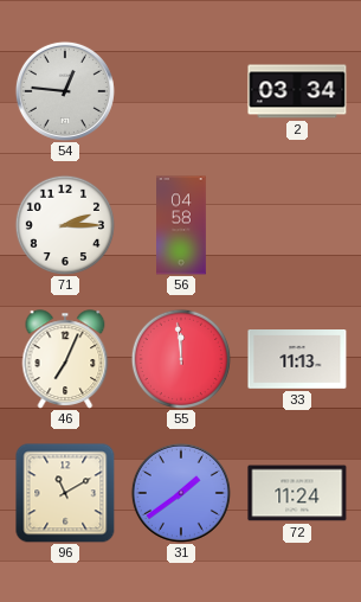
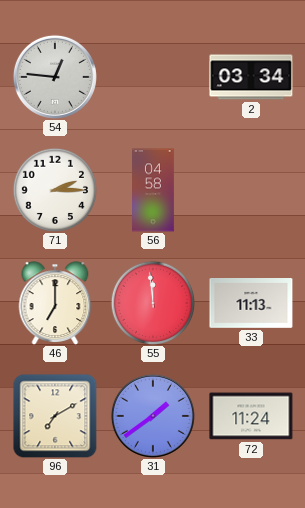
46: 7:04 -> 7:00
96: 11:10 -> 7:10
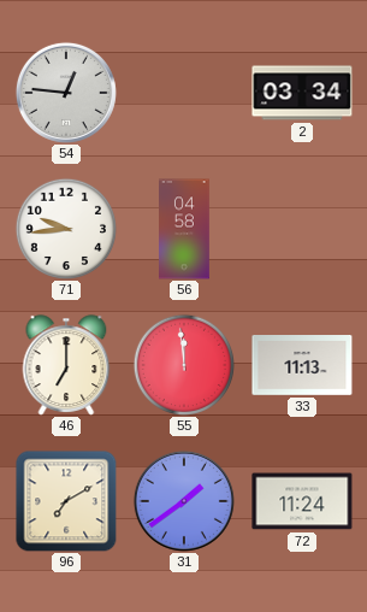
71: 2:15 -> 9:44
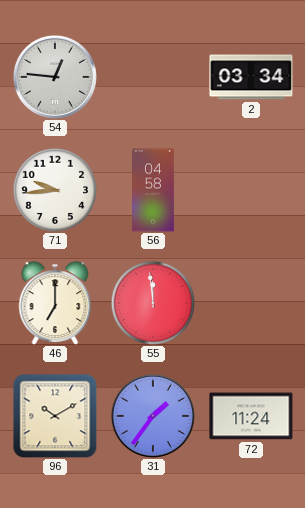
33: 11:13 -> none
96: 7:10 -> 10:10
31: 1:39 -> 1:36
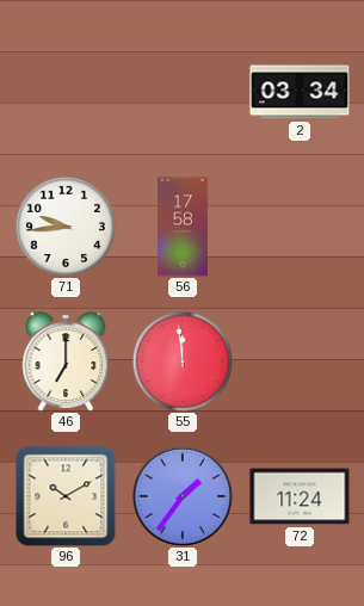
54: 12:46 -> none
56: 04:58 -> 17:58
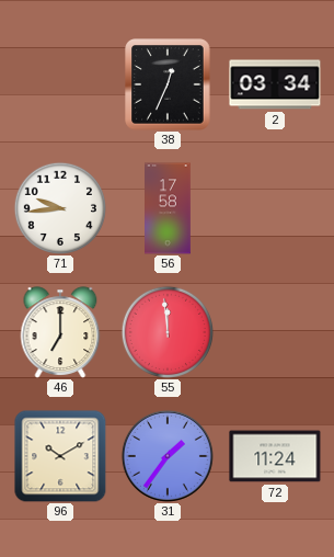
38: none -> 12:34
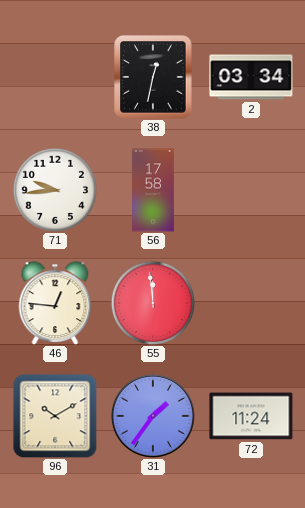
38: 12:34 -> 12:32
46: 7:00 -> 12:46
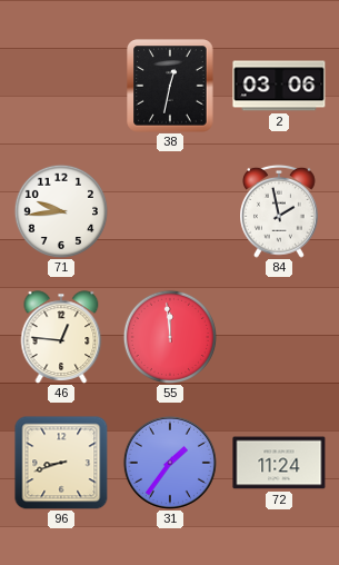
2: 03:34 -> 03:06
56: 17:58 -> none
84: none -> 1:58
96: 10:10 -> 8:42
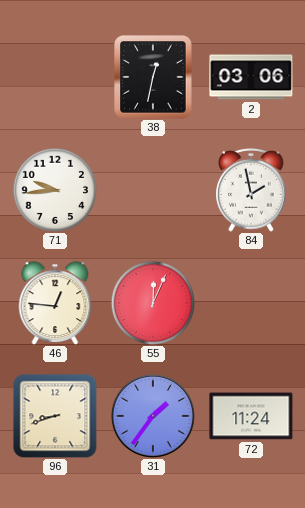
55: 11:59 -> 12:04
